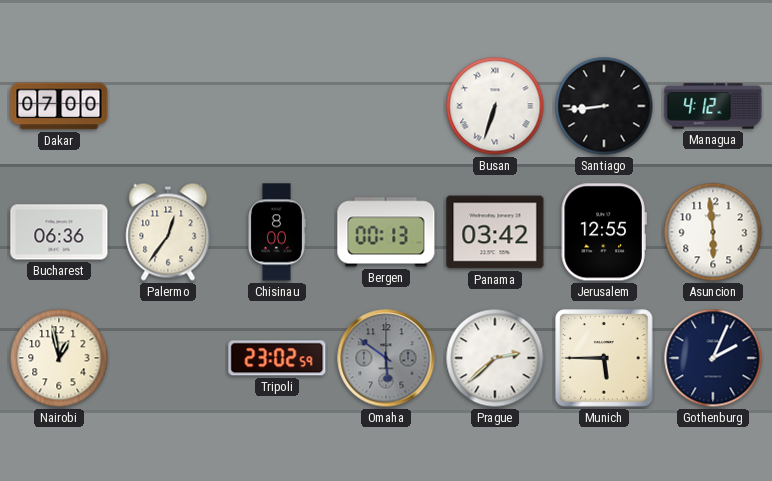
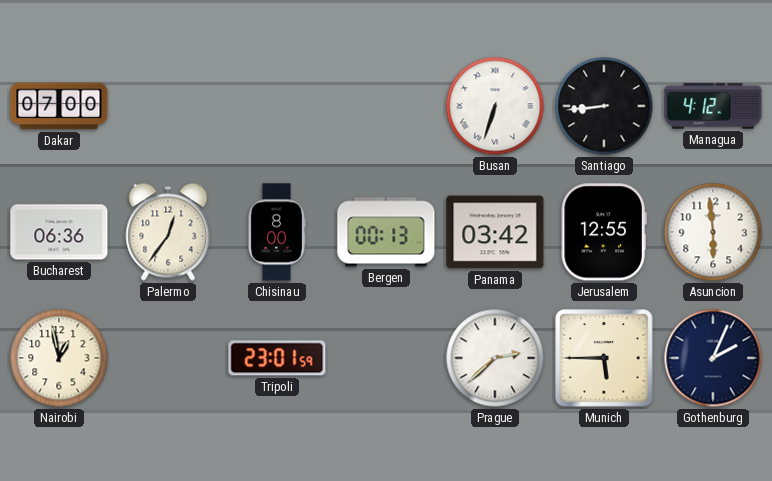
Tripoli: 23:02 -> 23:01
Omaha: 5:51 -> none
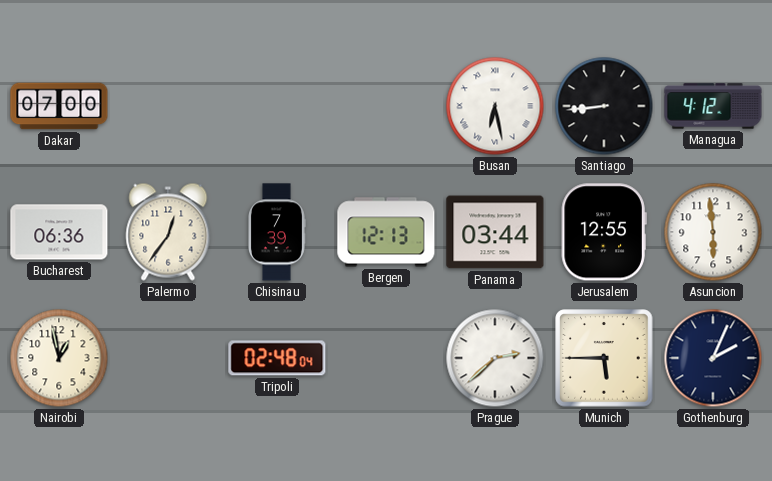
Busan: 6:33 -> 6:28
Chisinau: 8:00 -> 7:39
Bergen: 00:13 -> 12:13
Panama: 03:42 -> 03:44
Tripoli: 23:01 -> 02:48
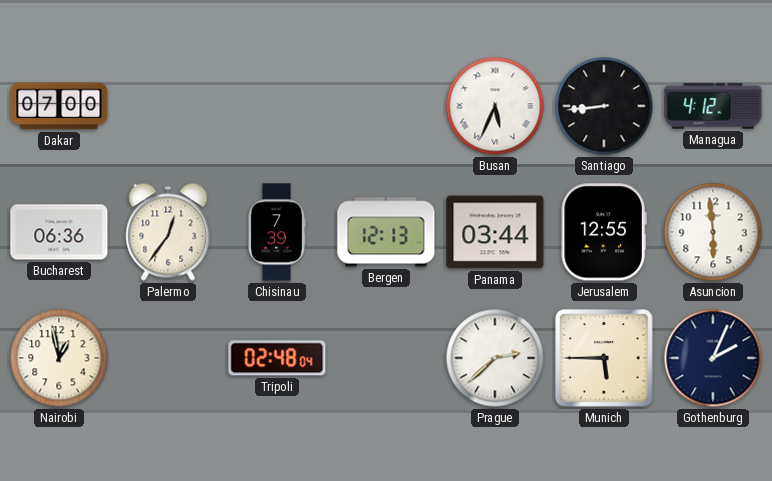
Busan: 6:28 -> 5:34
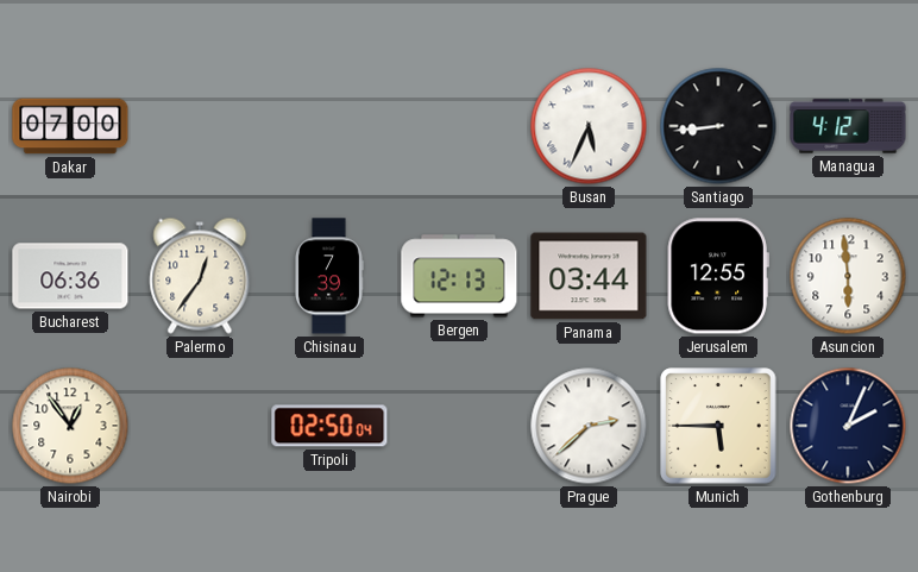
Nairobi: 12:58 -> 12:54
Tripoli: 02:48 -> 02:50
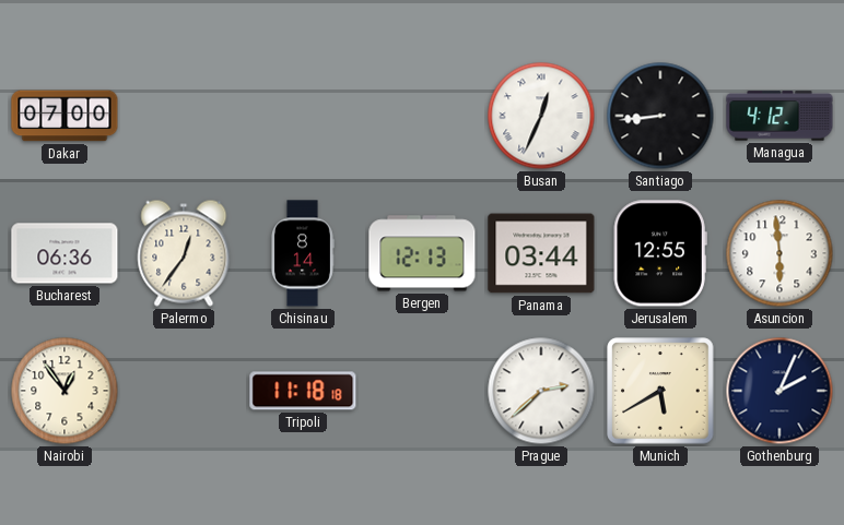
Busan: 5:34 -> 12:34
Chisinau: 7:39 -> 8:14
Tripoli: 02:50 -> 11:18
Munich: 5:45 -> 5:40
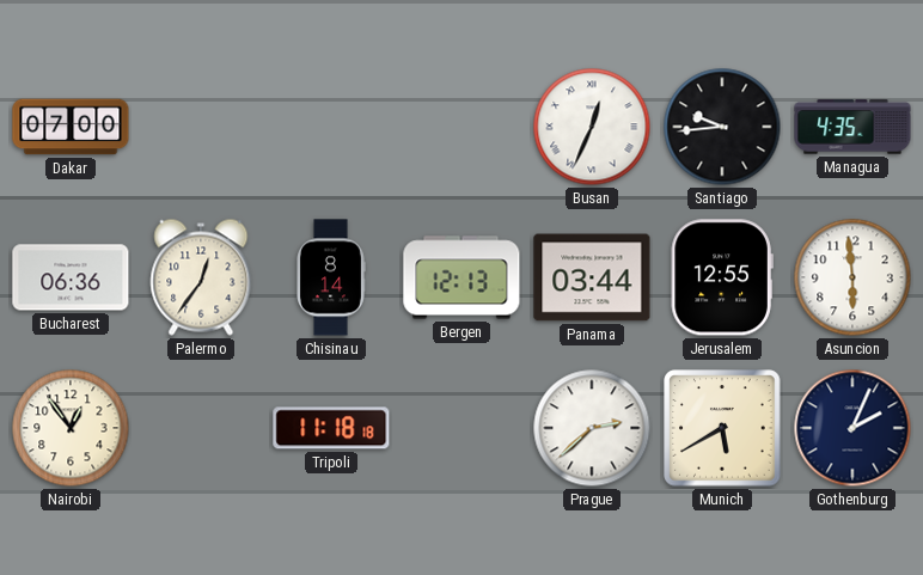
Santiago: 8:44 -> 9:44
Managua: 4:12 -> 4:35
